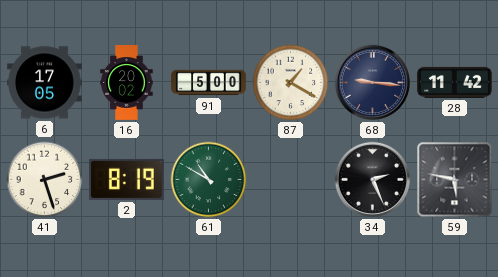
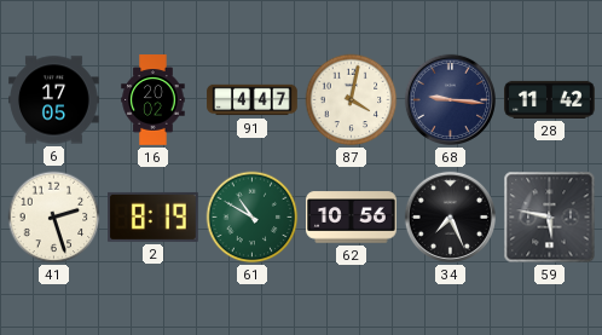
91: 5:00 -> 4:47
87: 1:20 -> 4:02
62: none -> 10:56
34: 2:26 -> 7:26
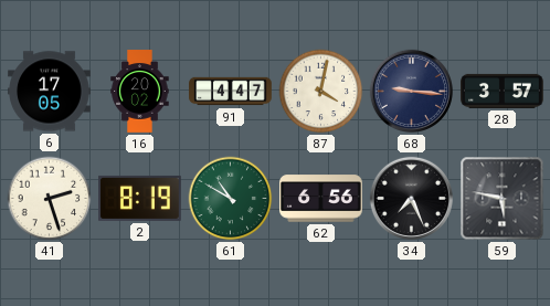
28: 11:42 -> 3:57
62: 10:56 -> 6:56
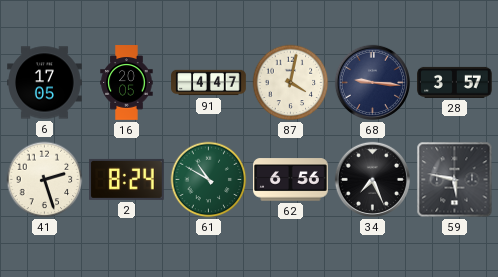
16: 20:02 -> 20:05
2: 8:19 -> 8:24
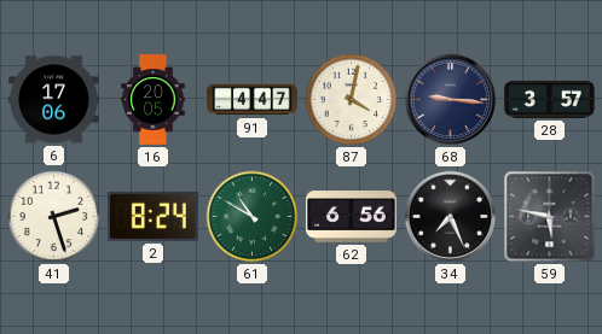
6: 17:05 -> 17:06
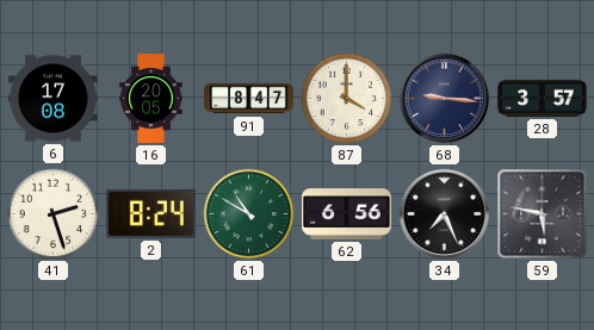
6: 17:06 -> 17:08
91: 4:47 -> 8:47
87: 4:02 -> 4:00
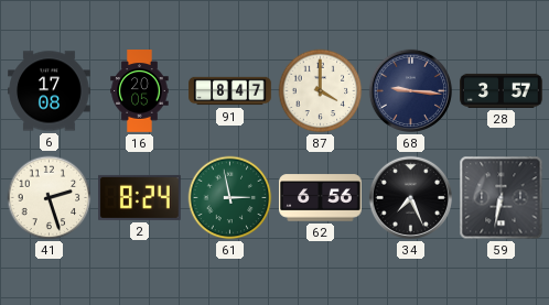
61: 10:50 -> 2:58
59: 5:47 -> 6:32
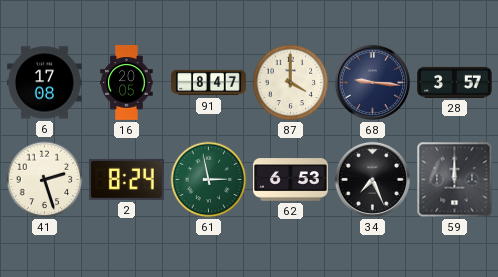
62: 6:56 -> 6:53
59: 6:32 -> 12:00
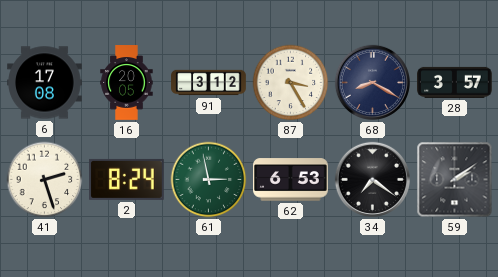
91: 8:47 -> 3:12
87: 4:00 -> 3:25
68: 9:16 -> 8:20
34: 7:26 -> 7:21
59: 12:00 -> 2:09
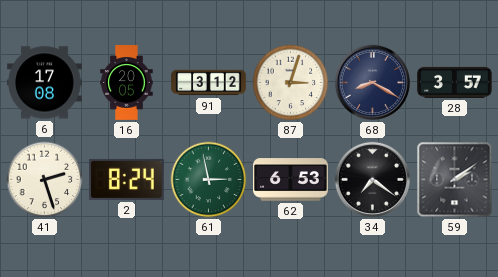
87: 3:25 -> 3:03
